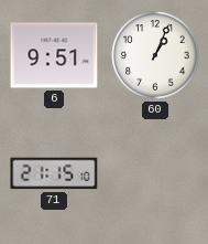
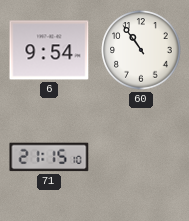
6: 9:51 -> 9:54
60: 1:04 -> 10:54
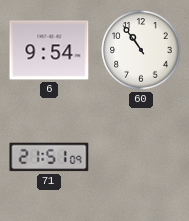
71: 21:15 -> 21:51
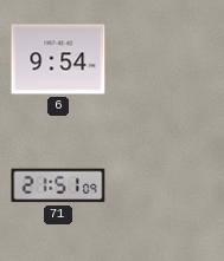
60: 10:54 -> none
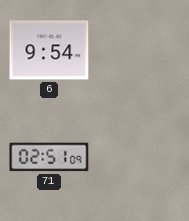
71: 21:51 -> 02:51
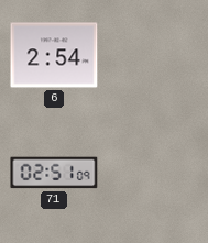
6: 9:54 -> 2:54
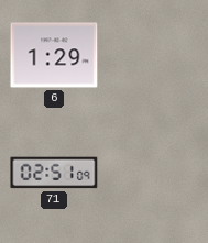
6: 2:54 -> 1:29
